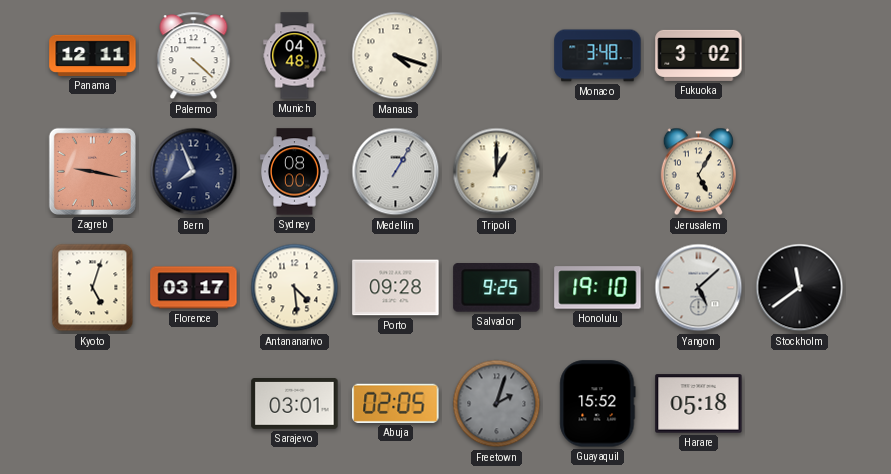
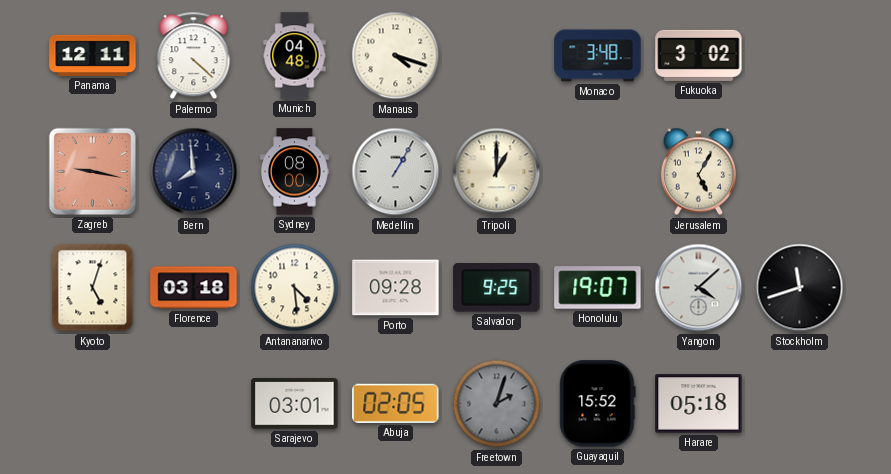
Bern: 7:56 -> 7:59
Florence: 03:17 -> 03:18
Honolulu: 19:10 -> 19:07
Yangon: 5:08 -> 4:08
Stockholm: 11:39 -> 11:42
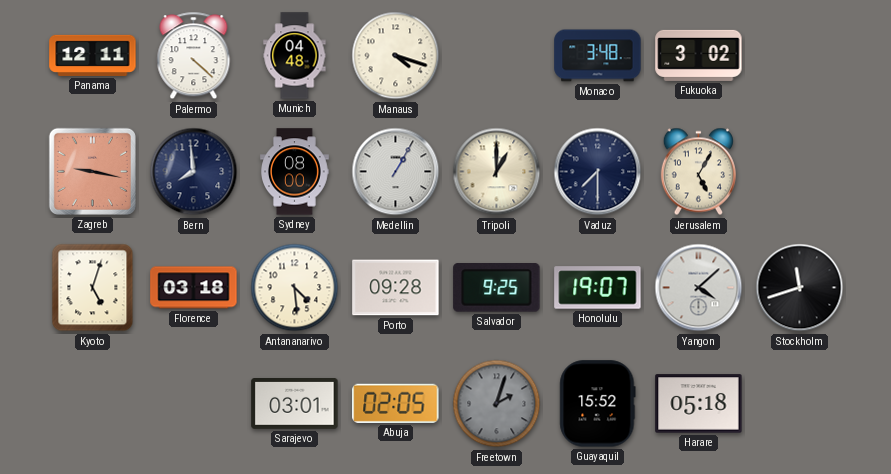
Vaduz: none -> 7:30
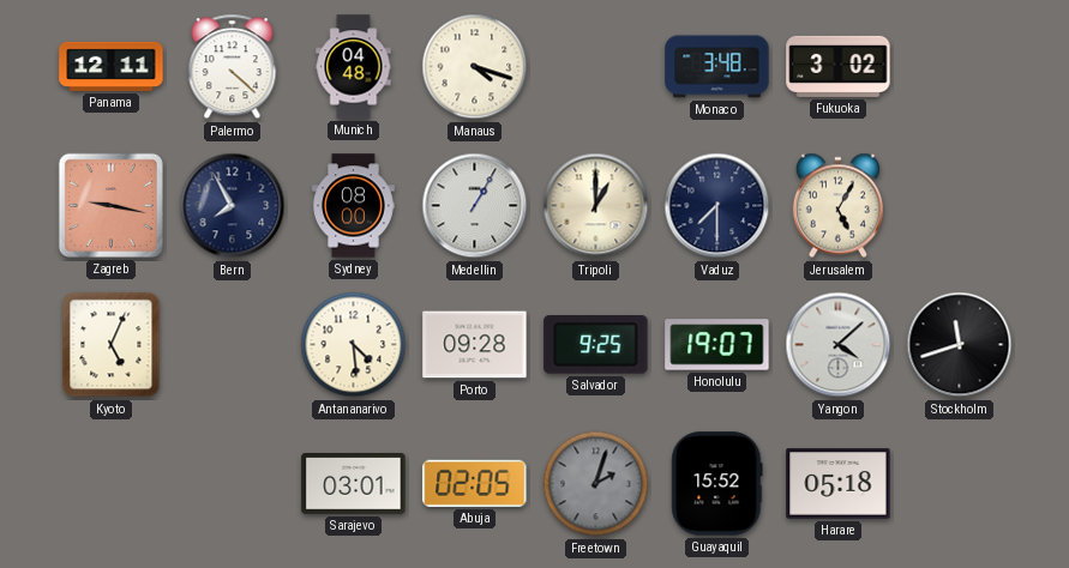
Bern: 7:59 -> 7:55
Kyoto: 5:03 -> 5:04
Florence: 03:18 -> none
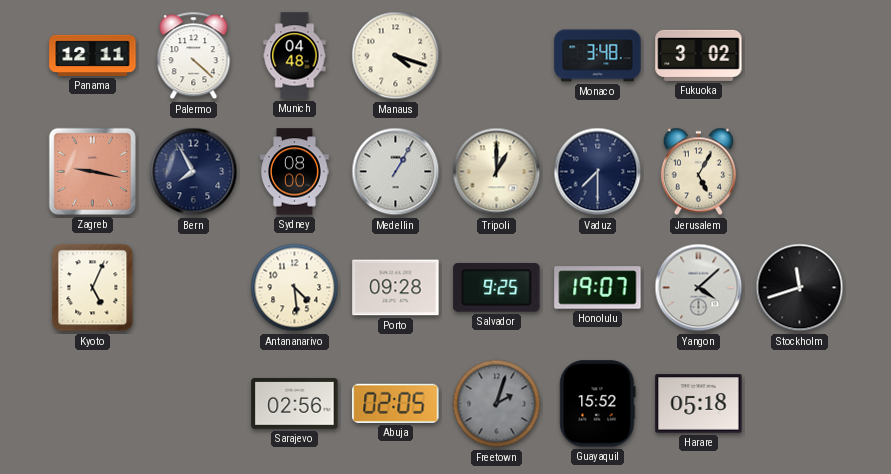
Sarajevo: 03:01 -> 02:56
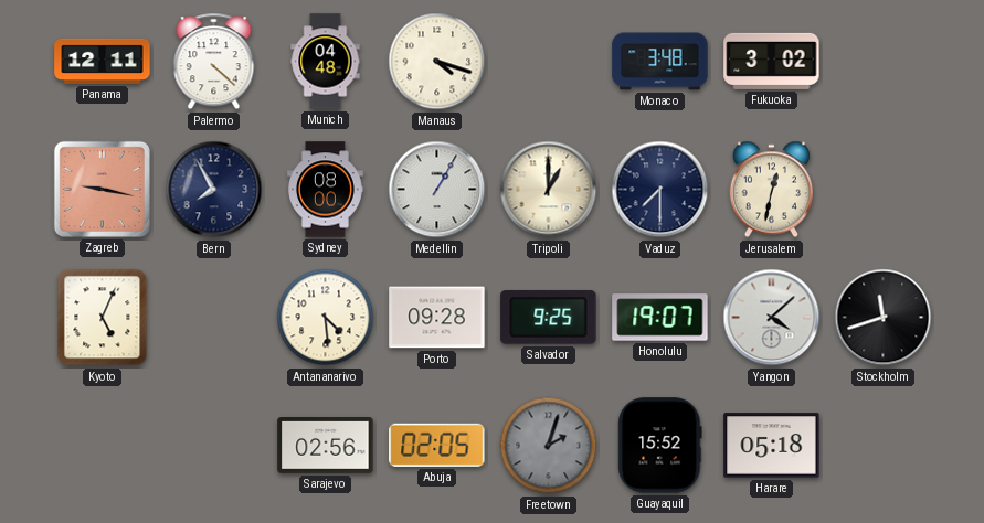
Jerusalem: 5:05 -> 12:32
